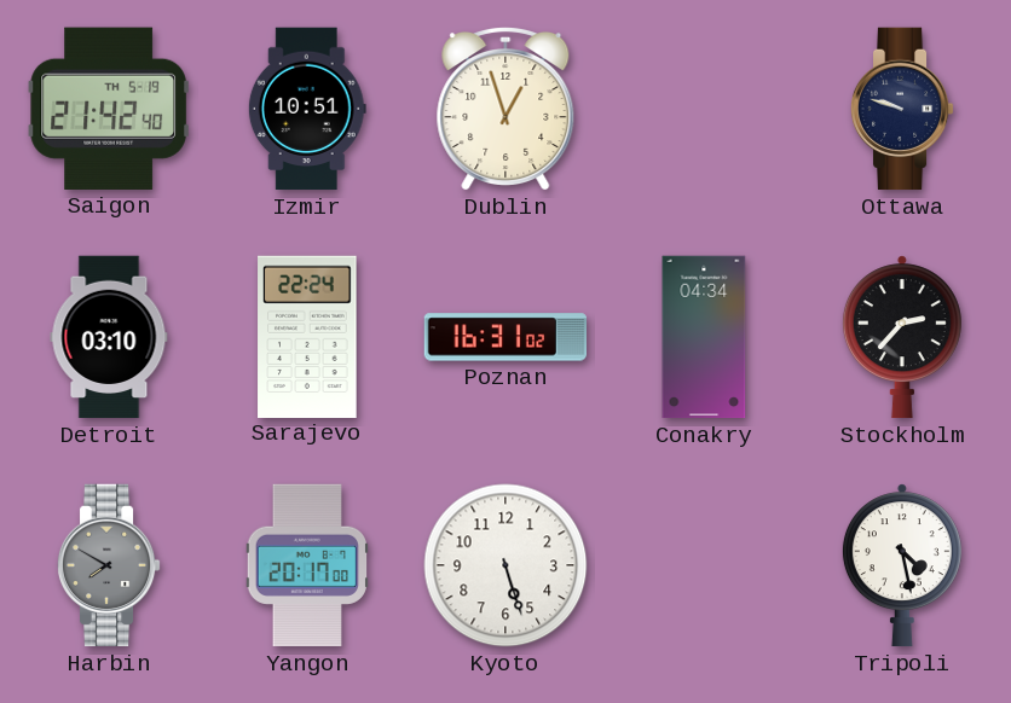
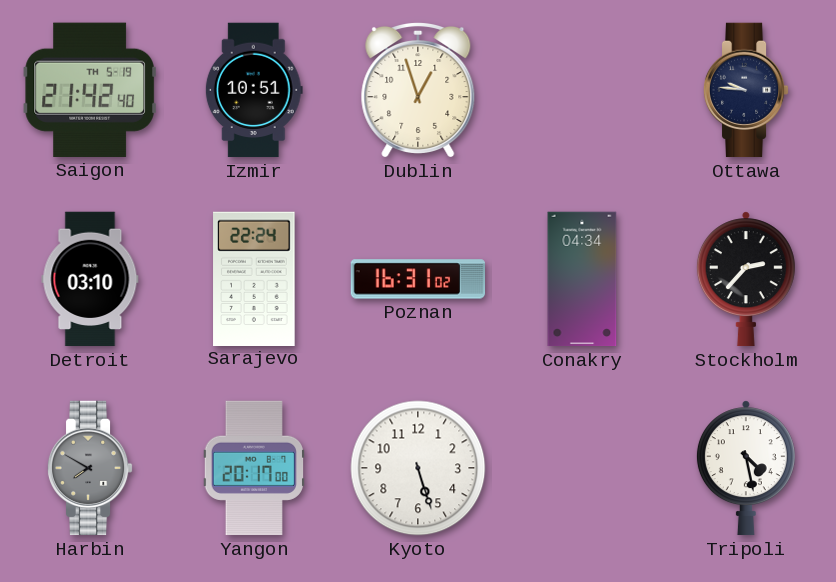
Ottawa: 9:48 -> 9:46
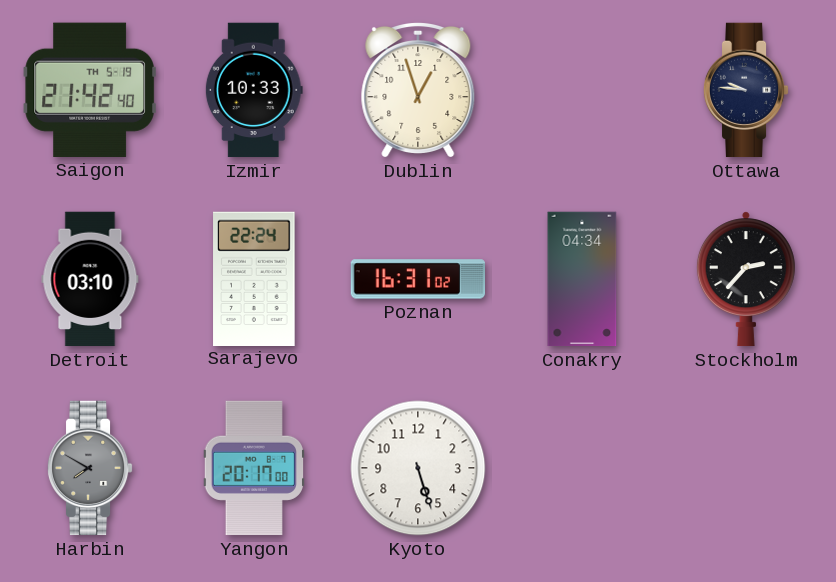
Izmir: 10:51 -> 10:33
Tripoli: 4:28 -> none
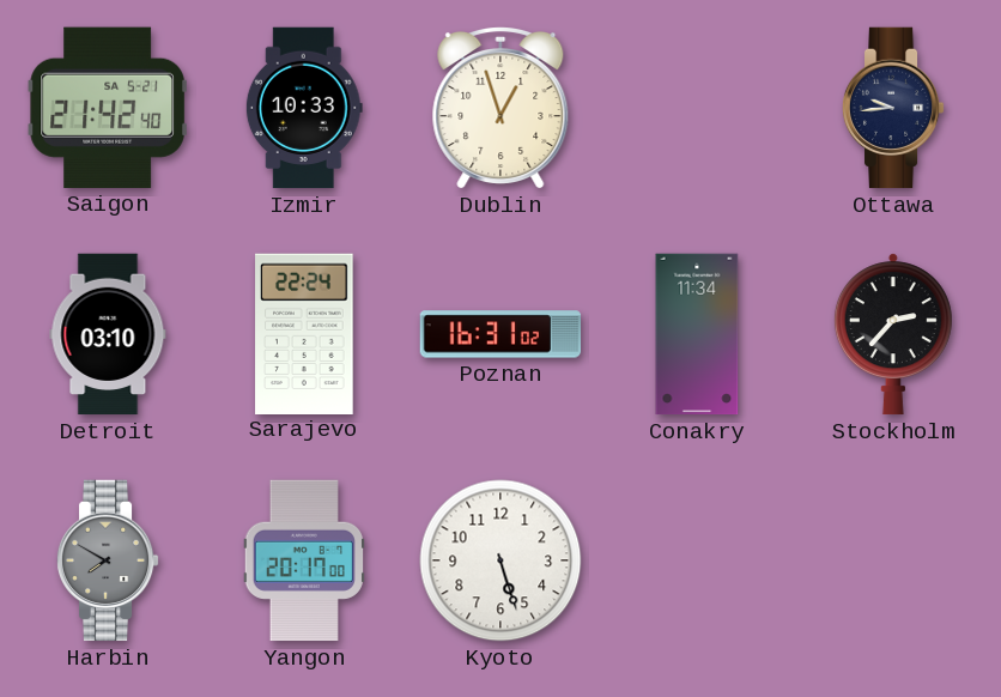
Saigon date: TH 5-19 -> SA 5-21
Ottawa: 9:46 -> 9:44
Conakry: 04:34 -> 11:34
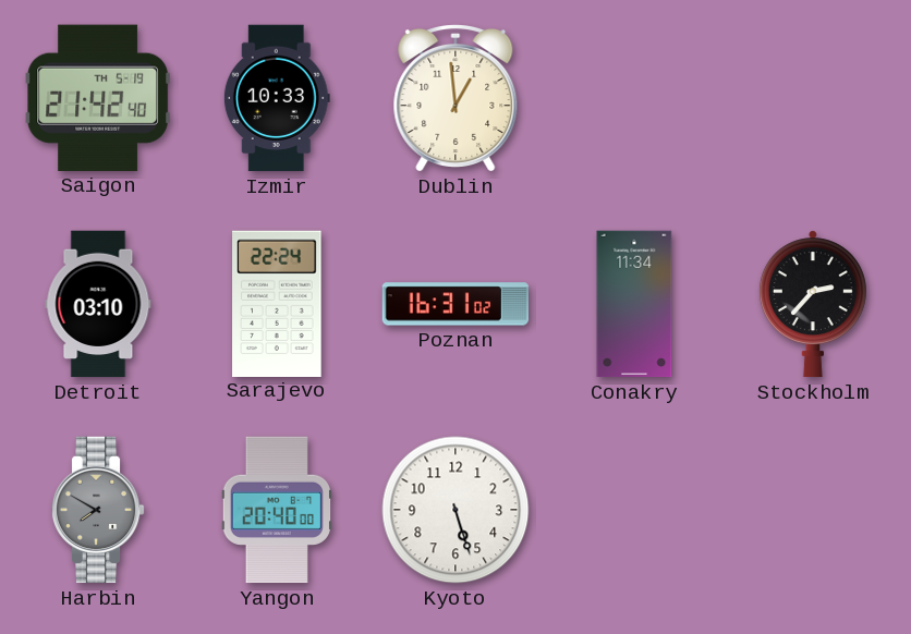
Saigon date: SA 5-21 -> TH 5-19
Dublin: 12:57 -> 12:59
Ottawa: 9:44 -> none
Yangon: 20:17 -> 20:40
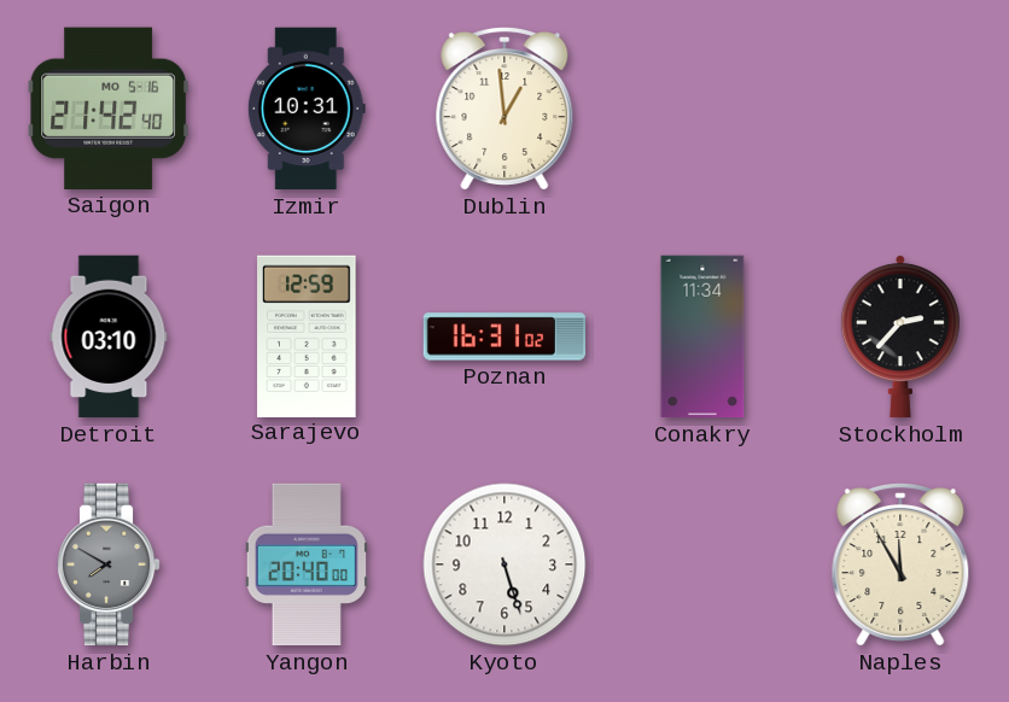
Saigon date: TH 5-19 -> MO 5-16
Izmir: 10:33 -> 10:31
Sarajevo: 22:24 -> 12:59
Naples: none -> 11:55
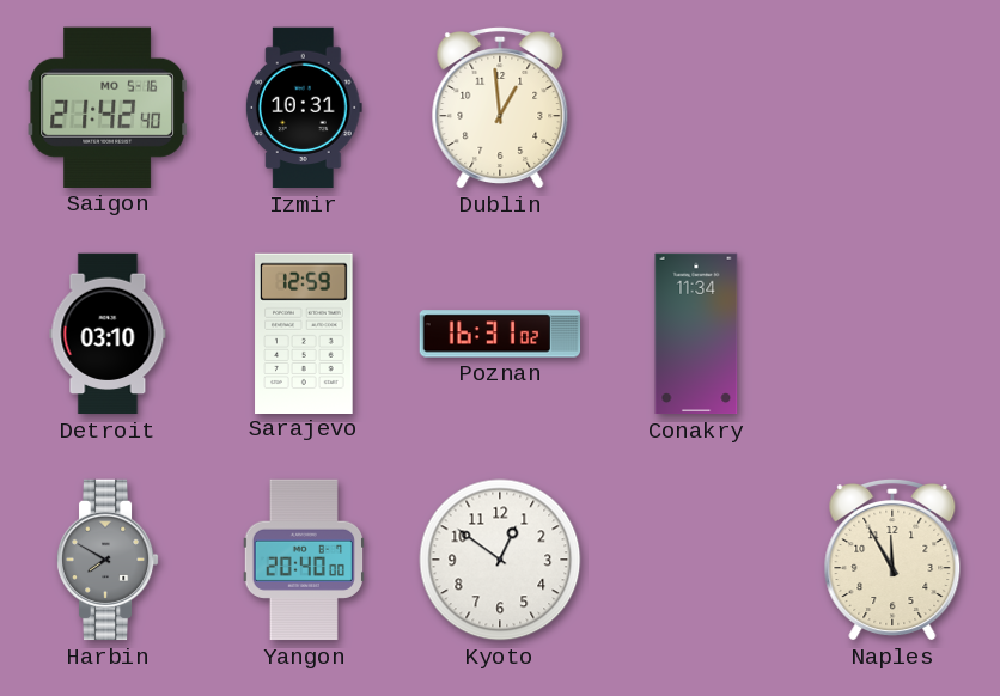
Stockholm: 2:37 -> none
Kyoto: 5:27 -> 12:51
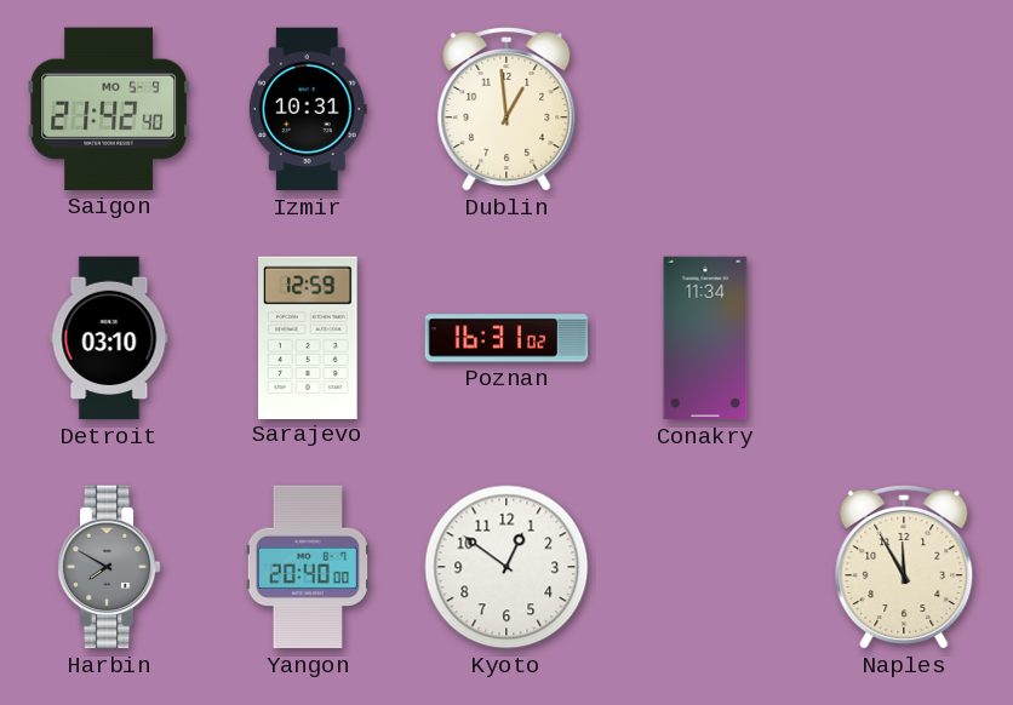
Saigon date: MO 5-16 -> MO 5-9
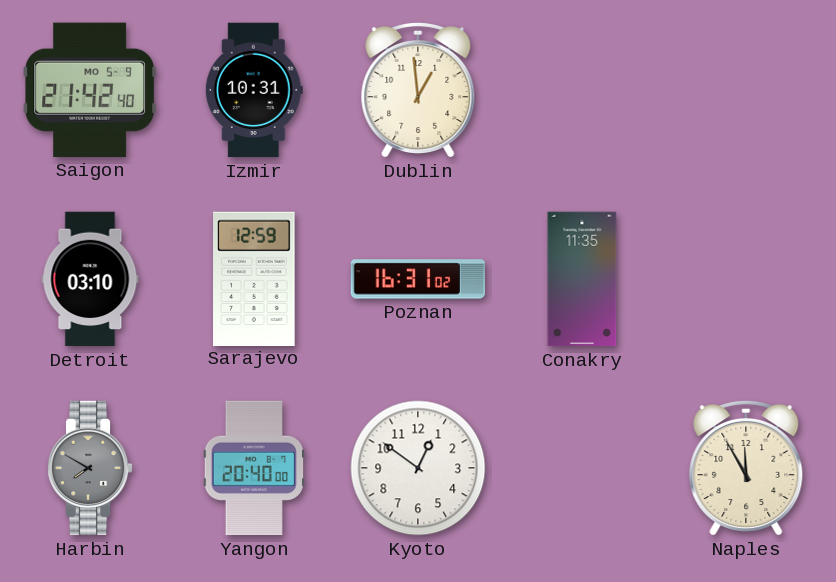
Conakry: 11:34 -> 11:35
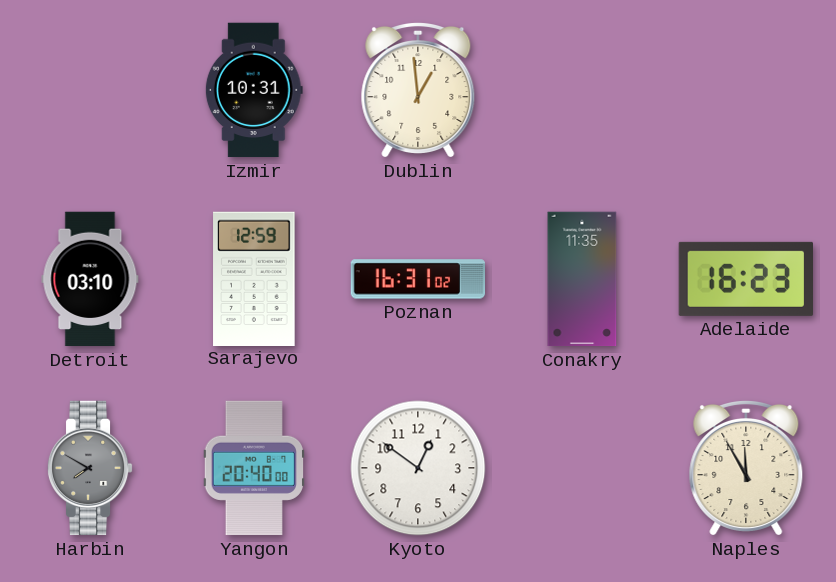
Saigon: 21:42 -> none
Adelaide: none -> 16:23
